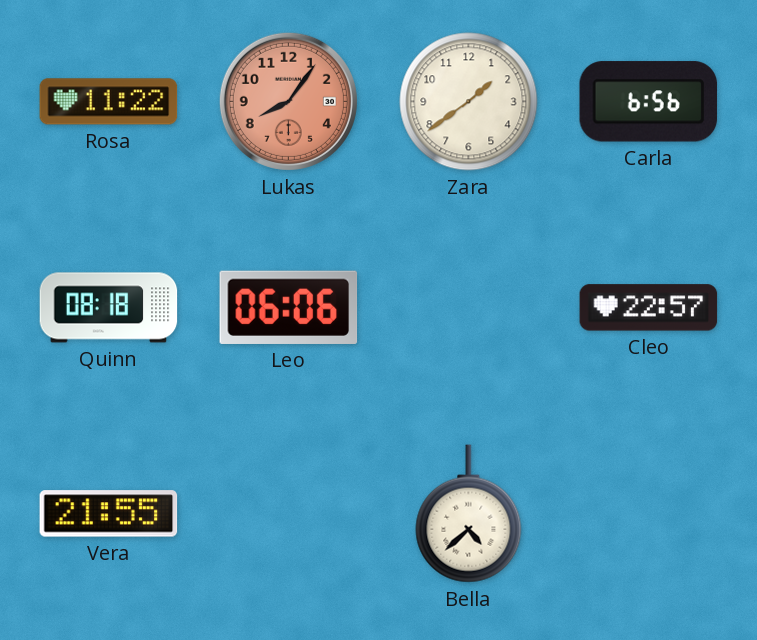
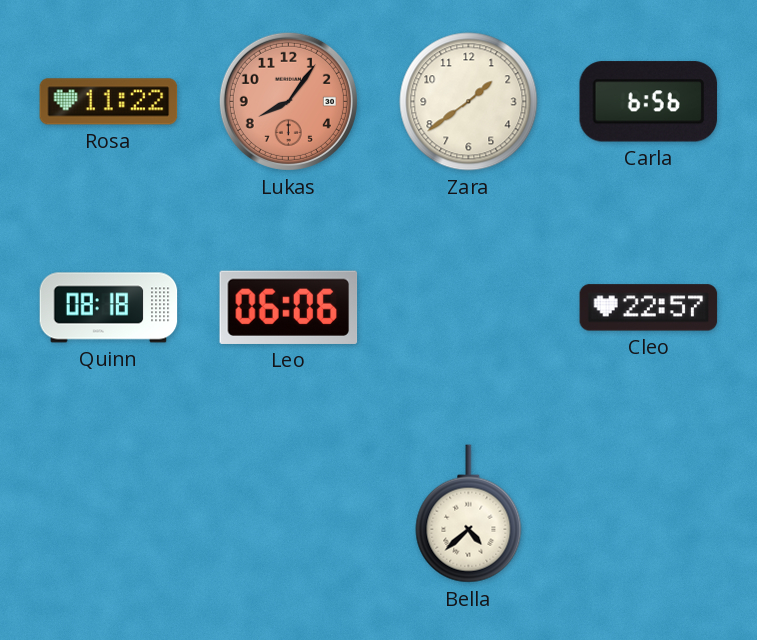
Vera: 21:55 -> none
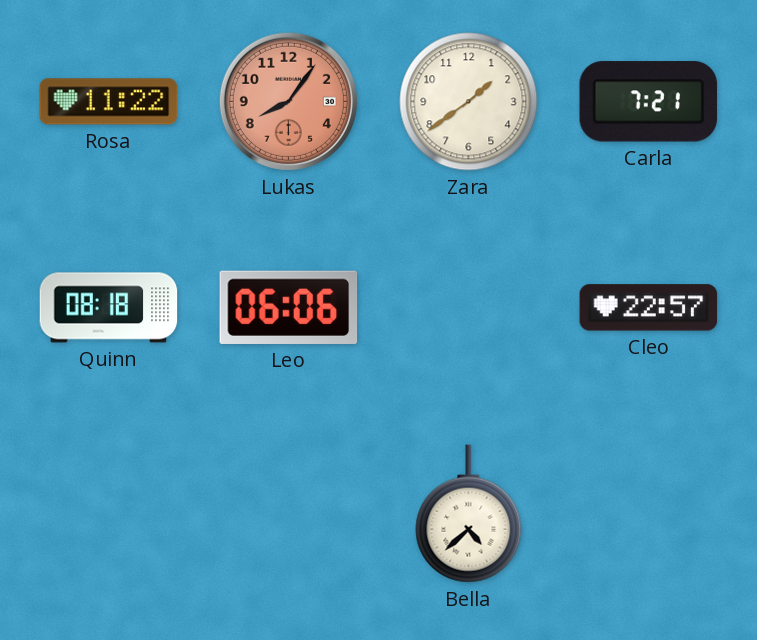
Carla: 6:56 -> 7:21
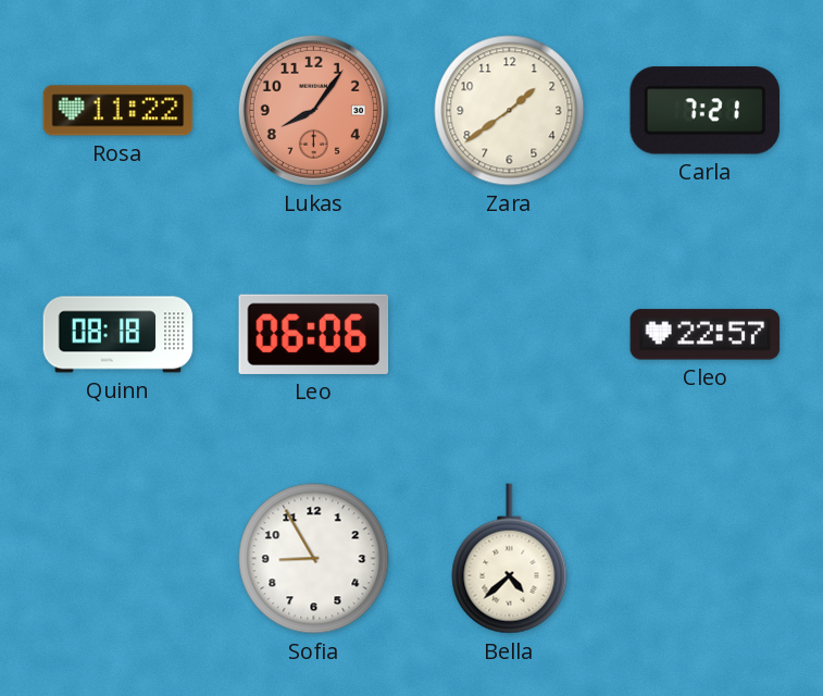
Sofia: none -> 8:55
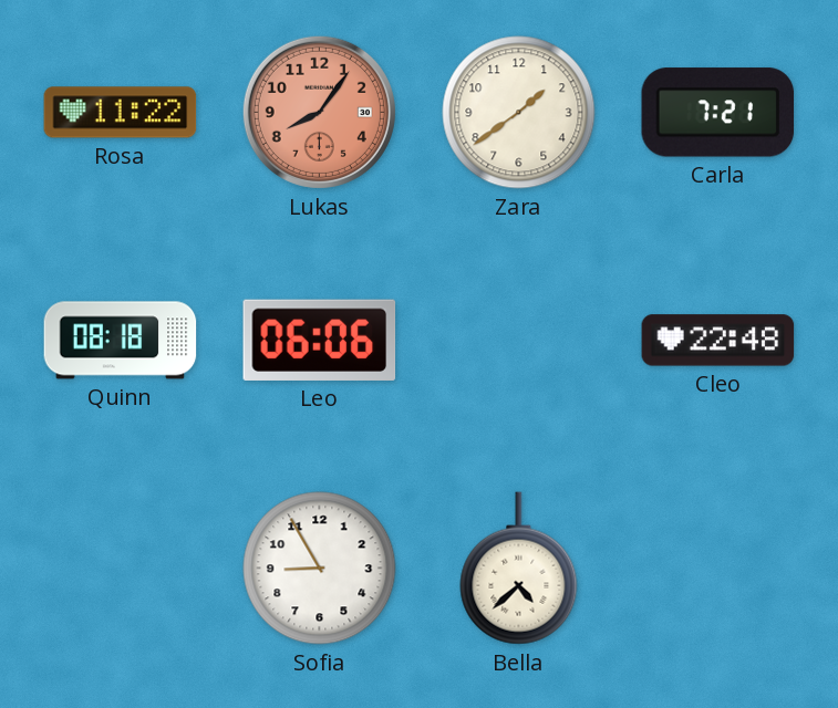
Cleo: 22:57 -> 22:48
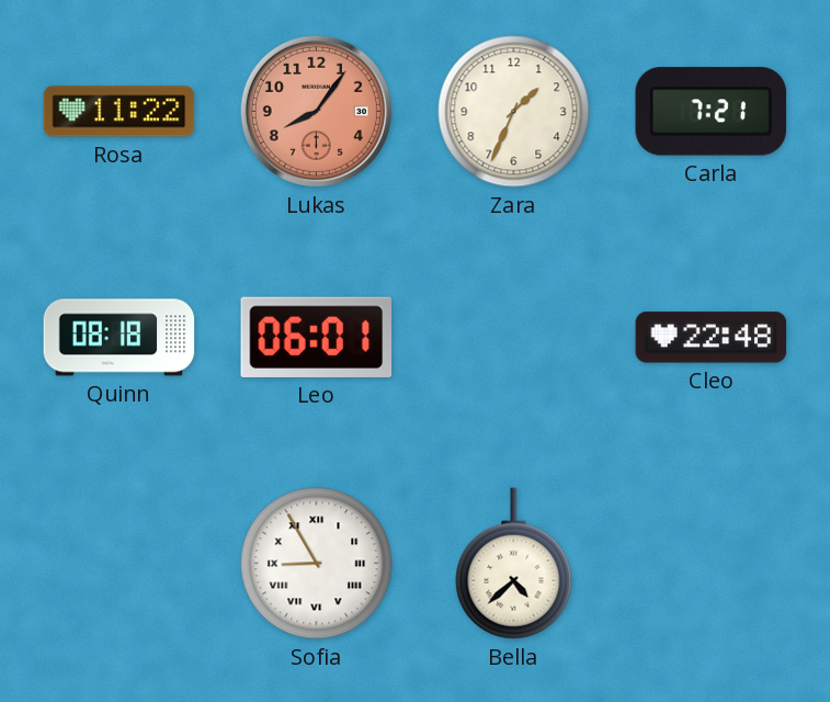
Zara: 1:39 -> 1:34
Leo: 06:06 -> 06:01
Sofia numerals: Arabic -> Roman
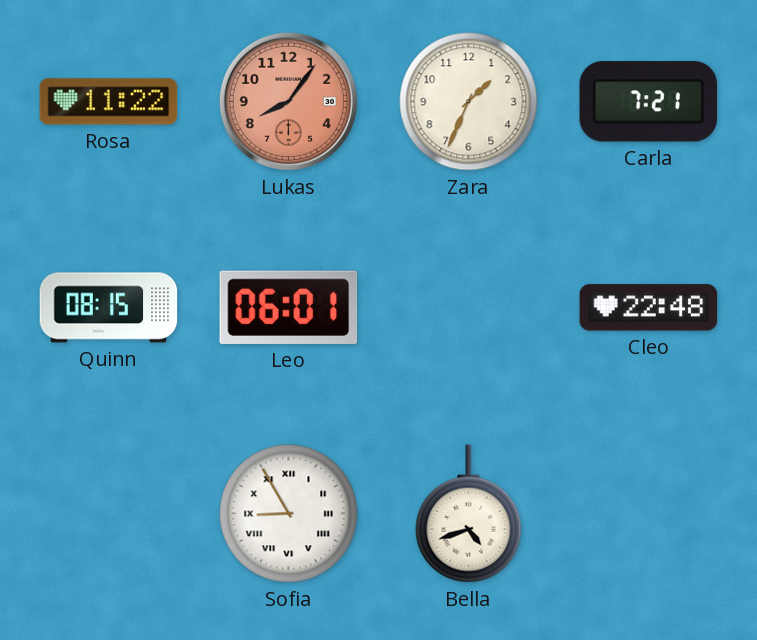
Quinn: 08:18 -> 08:15
Bella: 4:38 -> 4:42
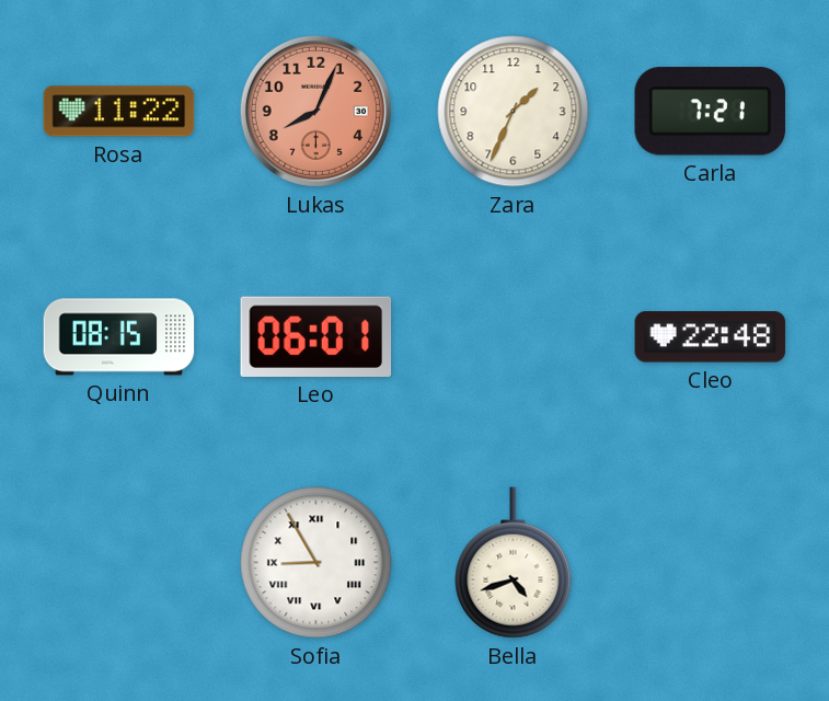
Lukas: 8:06 -> 8:04
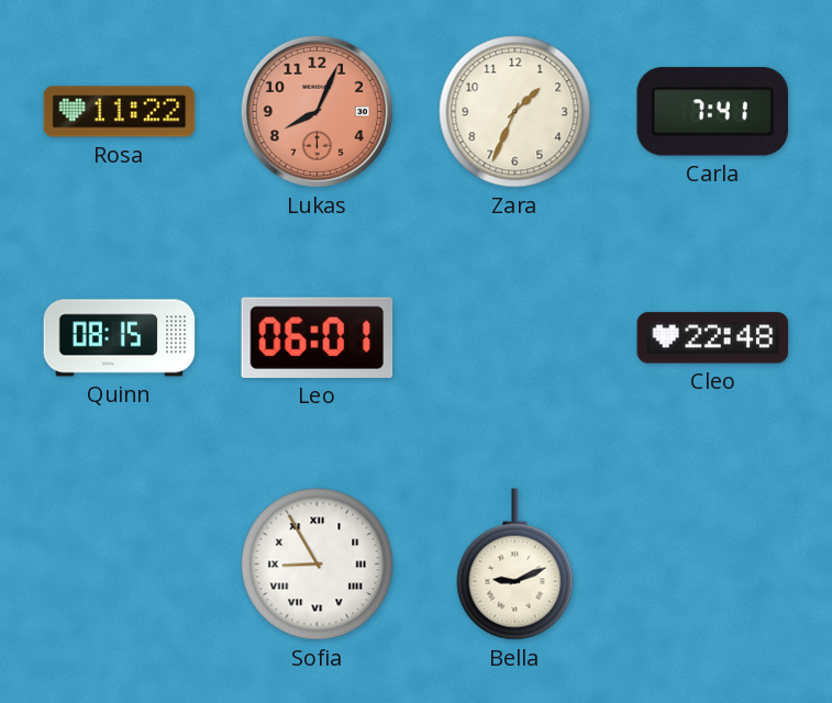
Carla: 7:21 -> 7:41
Bella: 4:42 -> 9:11
